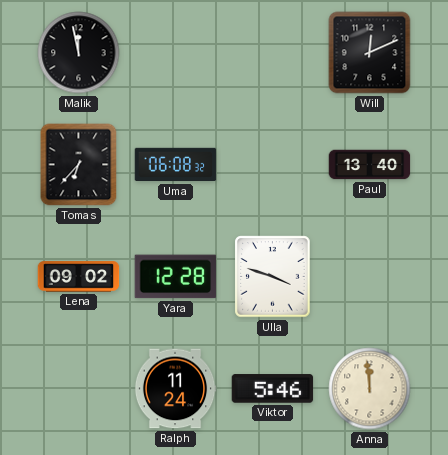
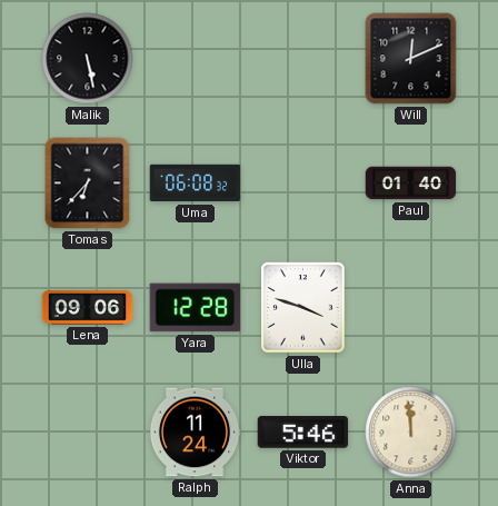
Malik: 11:58 -> 5:28
Paul: 13:40 -> 01:40
Lena: 09:02 -> 09:06
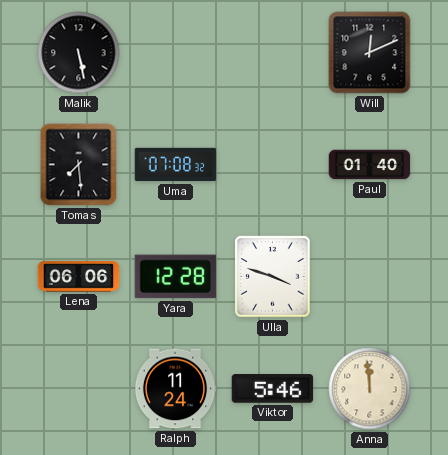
Tomas: 6:37 -> 7:29
Uma: 06:08 -> 07:08
Lena: 09:06 -> 06:06
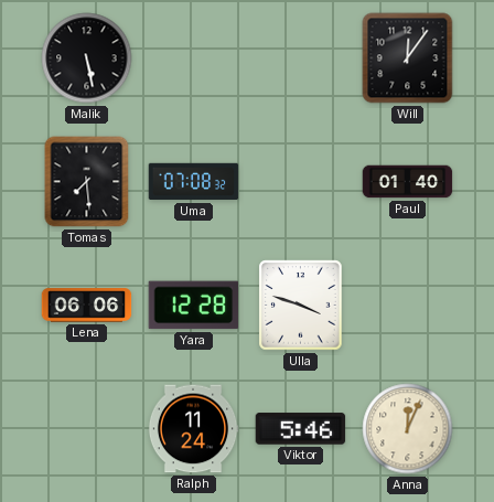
Will: 12:11 -> 12:06
Anna: 11:59 -> 12:04
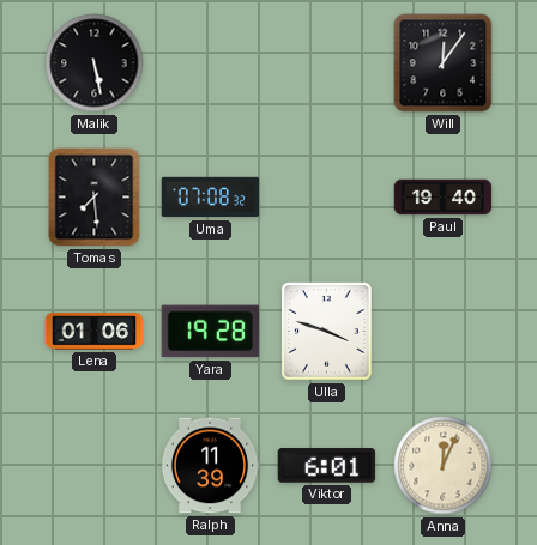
Paul: 01:40 -> 19:40
Lena: 06:06 -> 01:06
Yara: 12:28 -> 19:28
Ralph: 11:24 -> 11:39
Viktor: 5:46 -> 6:01
